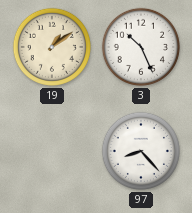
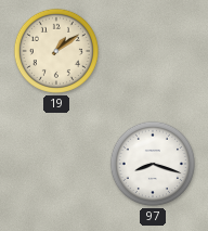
3: 10:26 -> none
97: 8:23 -> 8:18
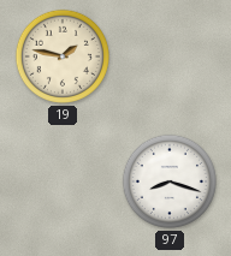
19: 1:09 -> 1:47
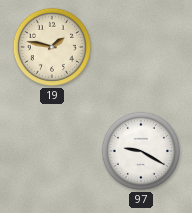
97: 8:18 -> 9:20
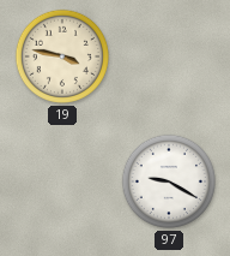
19: 1:47 -> 3:47
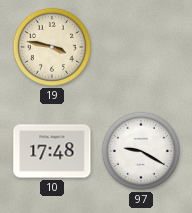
10: none -> 17:48
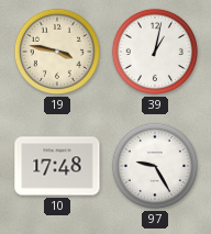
39: none -> 1:02
97: 9:20 -> 9:25
